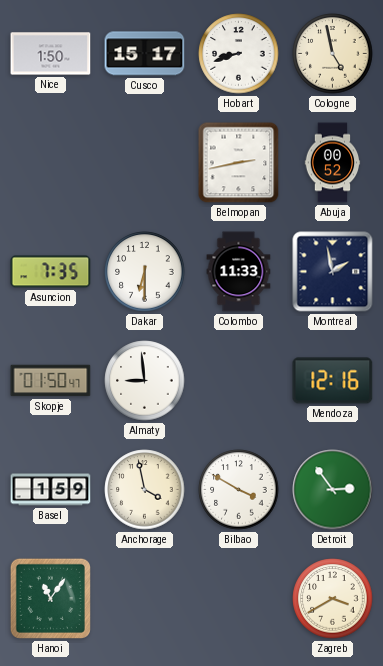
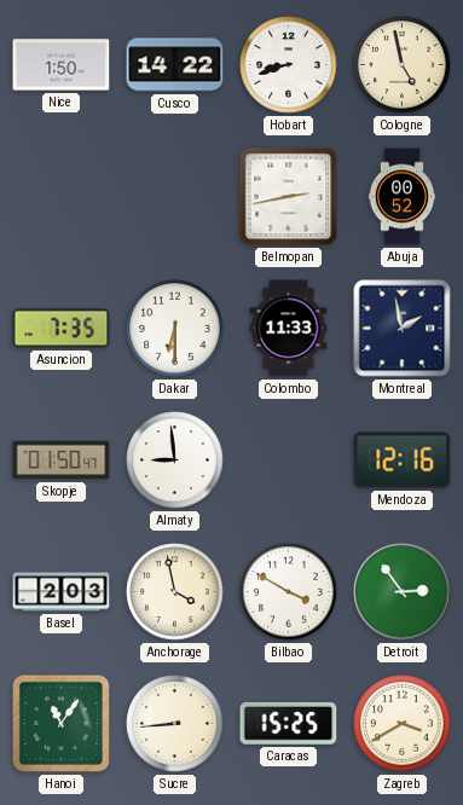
Cusco: 15:17 -> 14:22
Basel: 1:59 -> 2:03
Sucre: none -> 8:44
Caracas: none -> 15:25
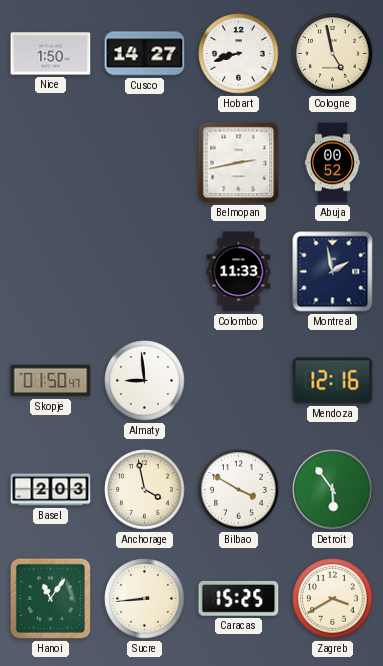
Cusco: 14:22 -> 14:27
Asuncion: 7:35 -> none
Dakar: 6:30 -> none
Detroit: 2:54 -> 5:54
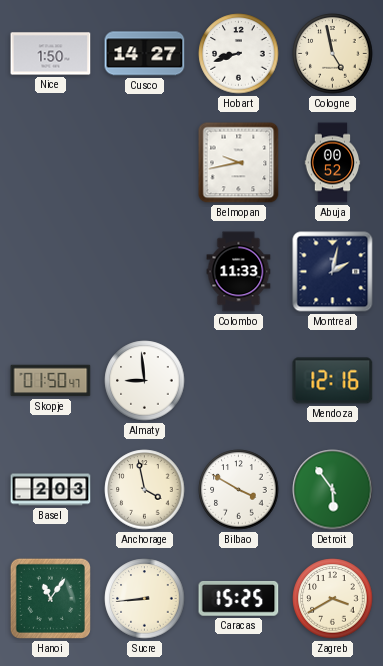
Belmopan: 2:43 -> 9:43
Montreal: 1:58 -> 2:02
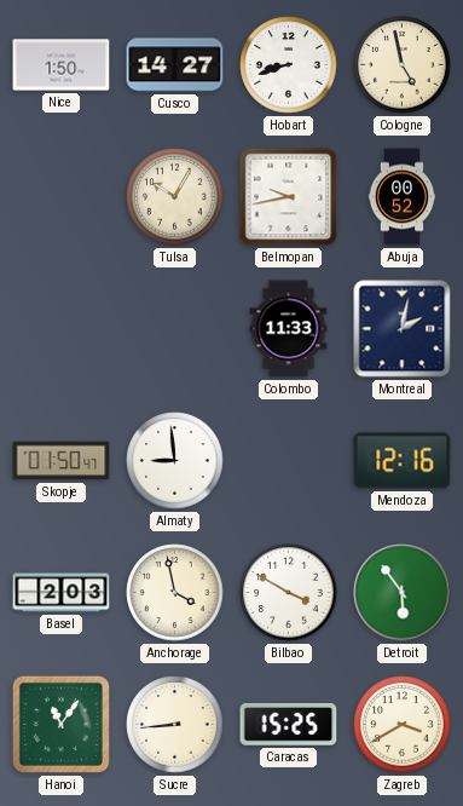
Tulsa: none -> 10:05
